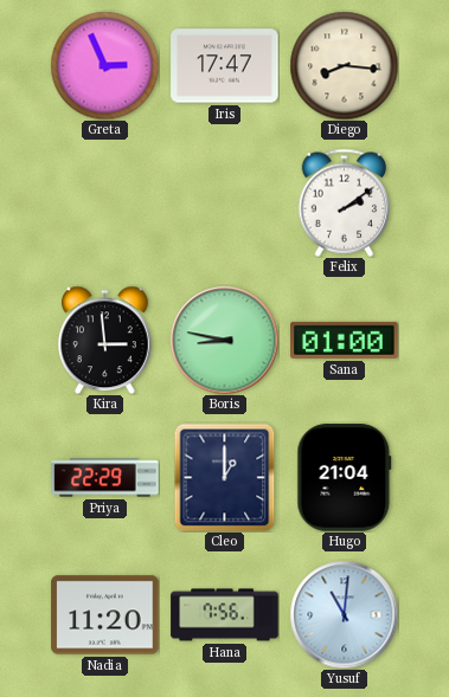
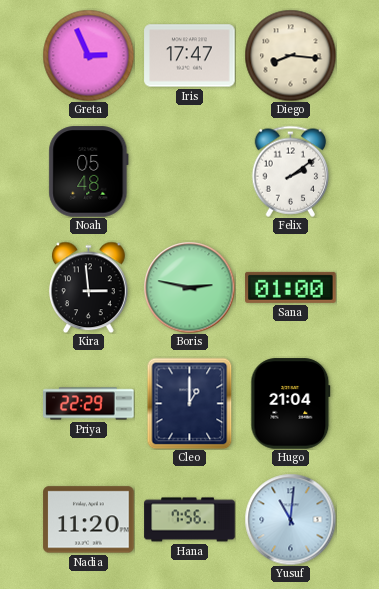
Noah: none -> 05:48
Boris: 8:47 -> 2:47
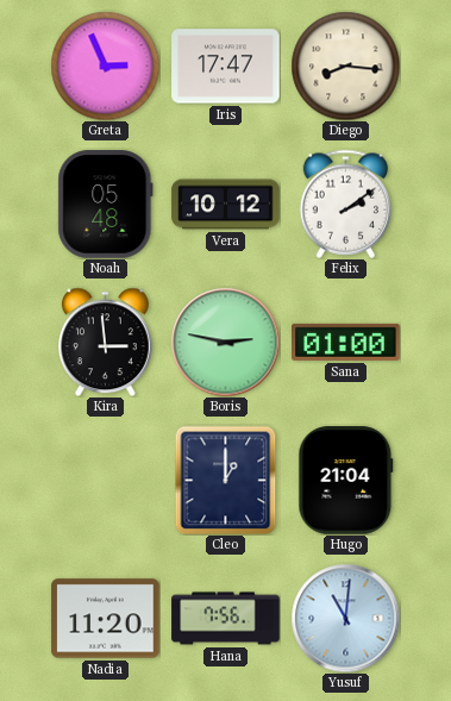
Vera: none -> 10:12
Priya: 22:29 -> none
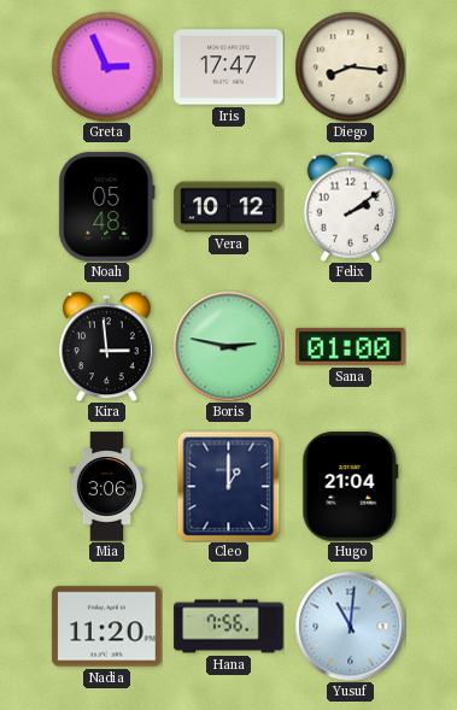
Mia: none -> 3:06
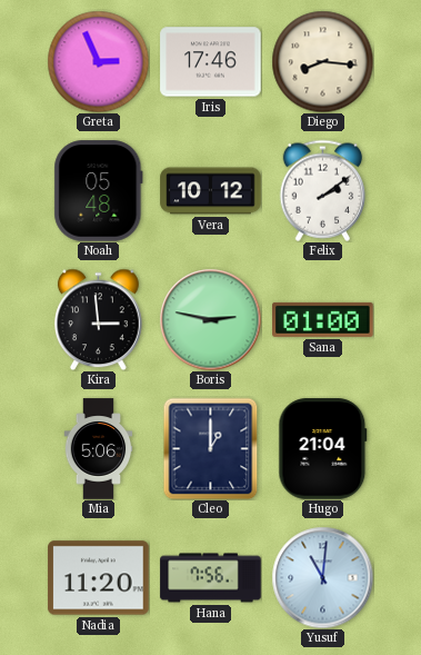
Iris: 17:47 -> 17:46
Mia: 3:06 -> 5:06
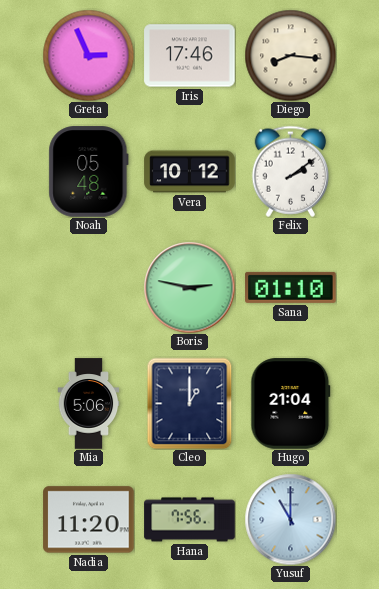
Kira: 2:59 -> none
Sana: 01:00 -> 01:10
Yusuf: 11:01 -> 11:00
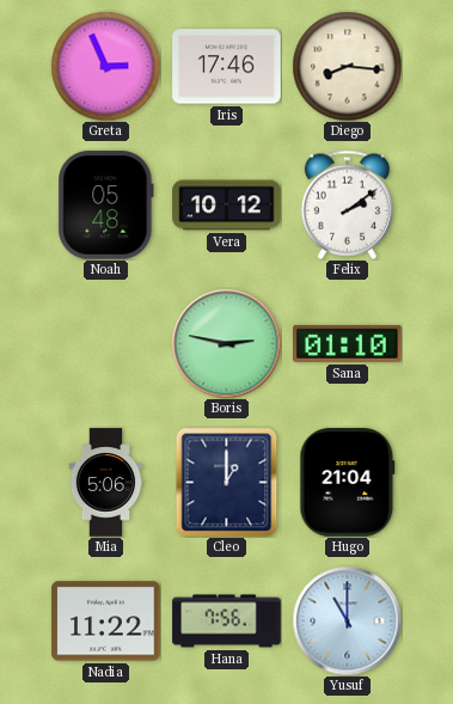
Nadia: 11:20 -> 11:22
